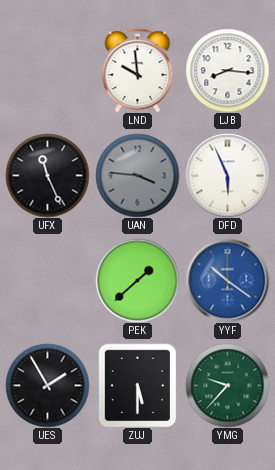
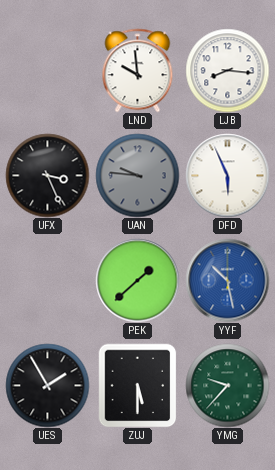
UFX: 11:26 -> 3:26
UAN: 3:46 -> 9:46
YYF: 10:21 -> 10:28
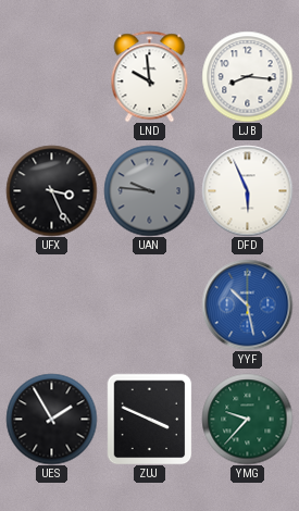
PEK: 1:38 -> none
ZUJ: 5:30 -> 3:49
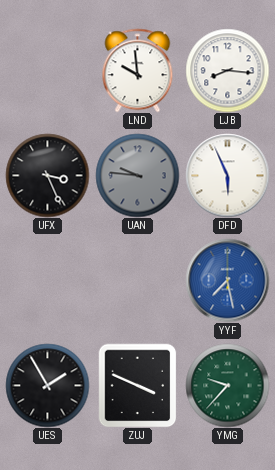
YYF: 10:28 -> 7:28
